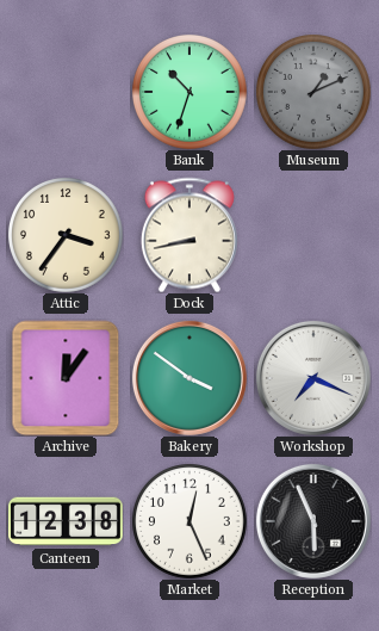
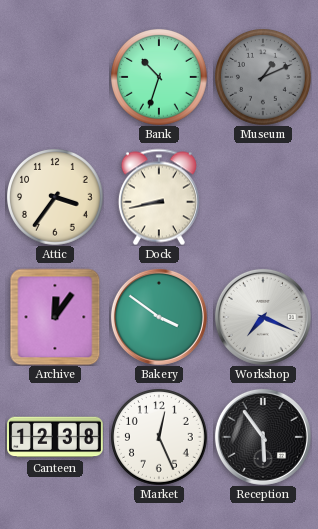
Reception: 5:56 -> 5:54
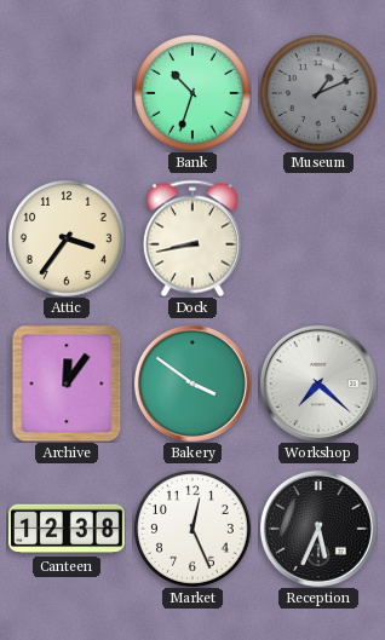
Workshop: 7:19 -> 7:22
Reception: 5:54 -> 5:34
